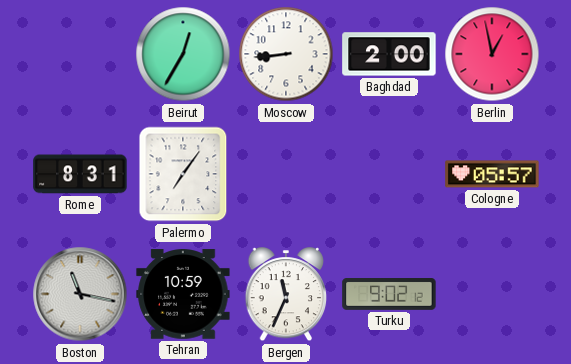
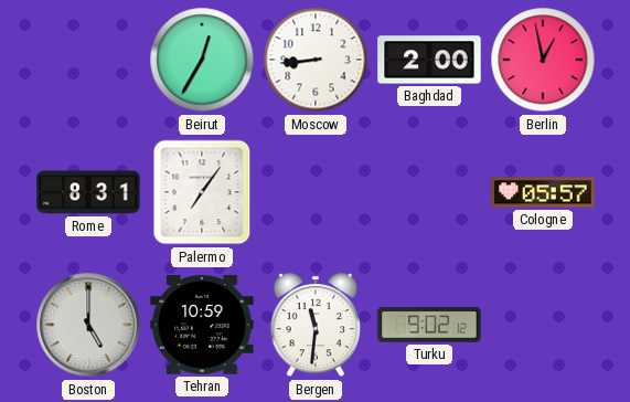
Boston: 11:17 -> 5:00
Bergen: 11:34 -> 11:31
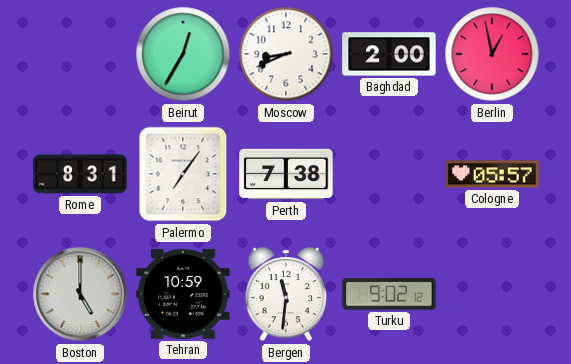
Moscow: 8:44 -> 8:41
Perth: none -> 7:38
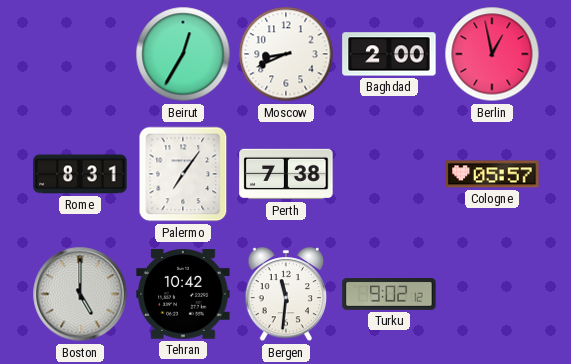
Tehran: 10:59 -> 10:42
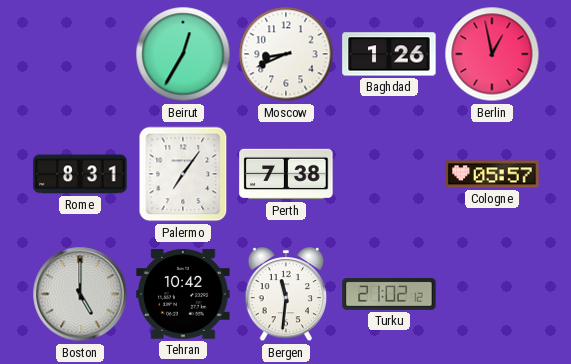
Baghdad: 2:00 -> 1:26
Turku: 9:02 -> 21:02
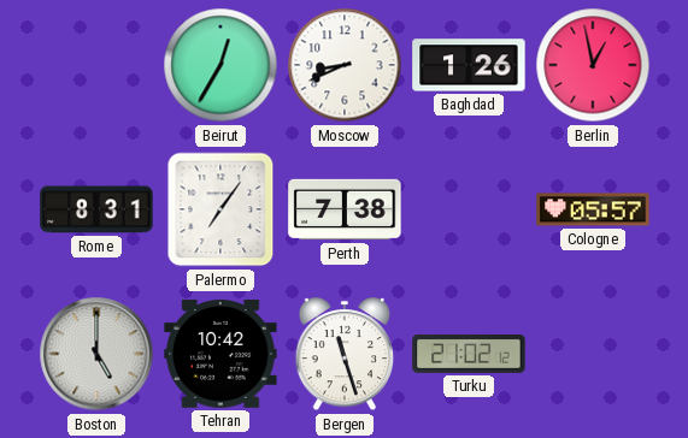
Bergen: 11:31 -> 11:27
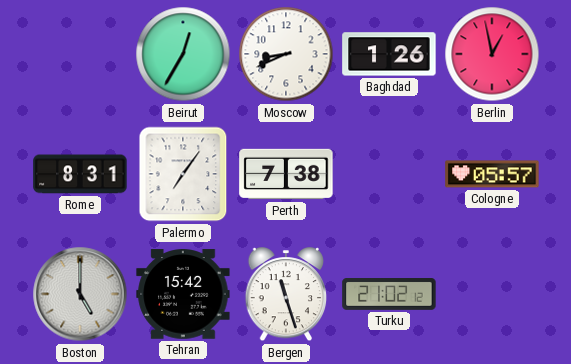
Tehran: 10:42 -> 15:42
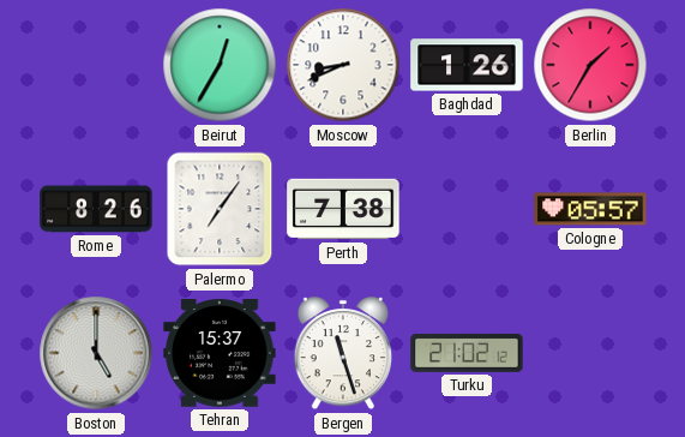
Berlin: 12:58 -> 1:35
Rome: 8:31 -> 8:26
Tehran: 15:42 -> 15:37
